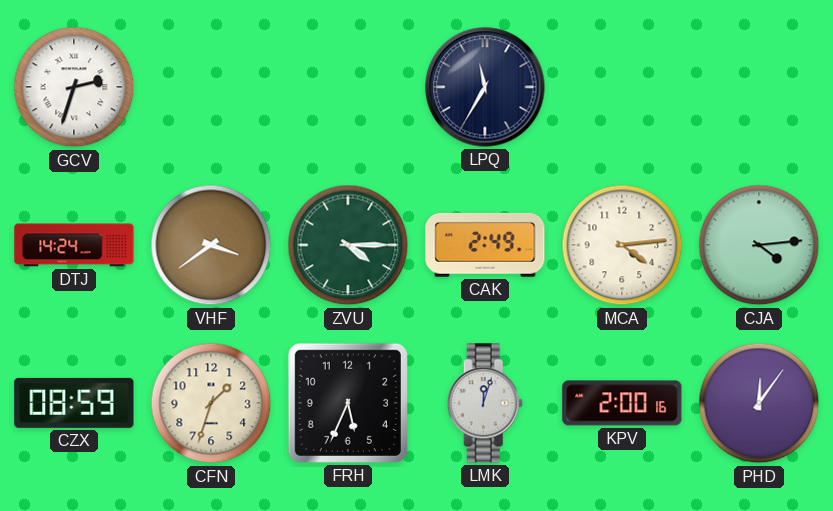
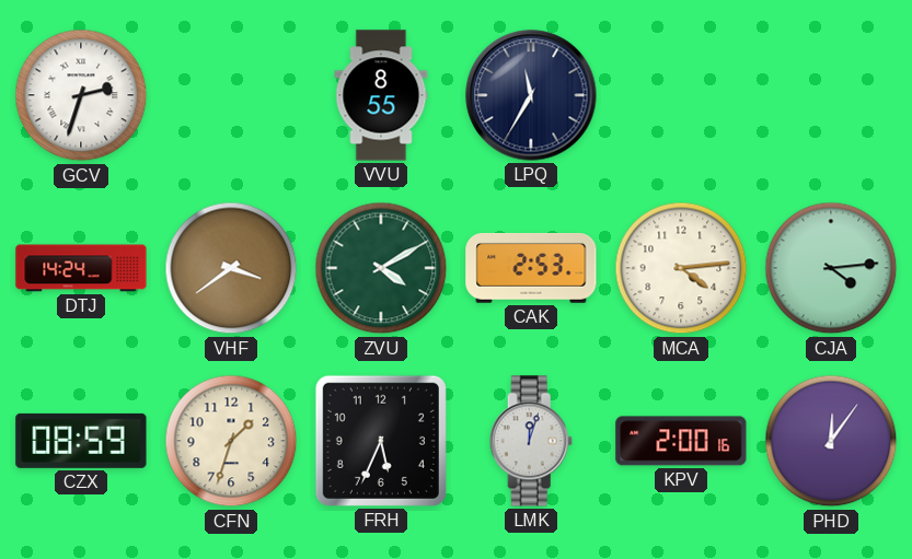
VVU: none -> 8:55
ZVU: 4:15 -> 4:10
CAK: 2:49 -> 2:53
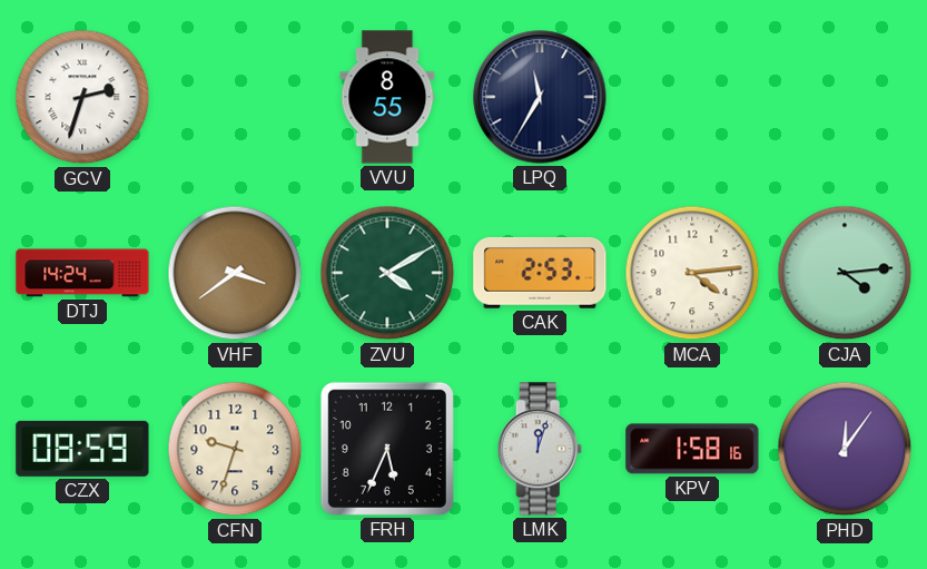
CFN: 1:33 -> 9:33
KPV: 2:00 -> 1:58
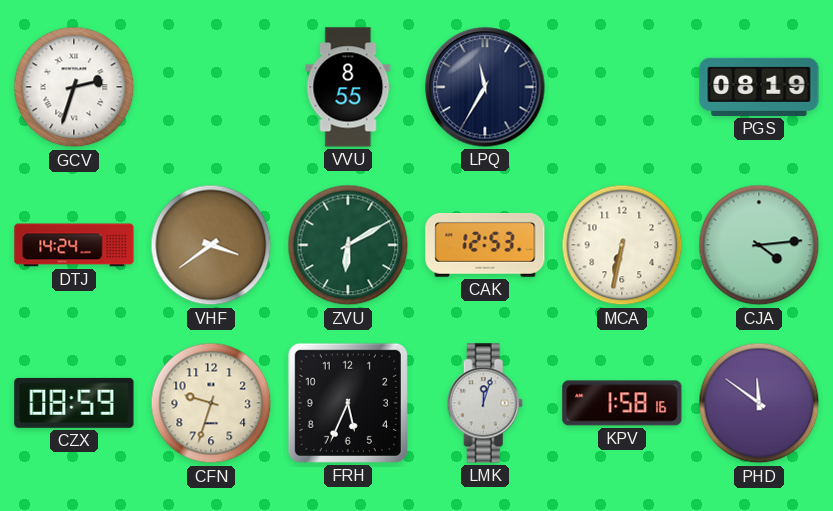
PGS: none -> 08:19
ZVU: 4:10 -> 6:10
CAK: 2:53 -> 12:53
MCA: 4:14 -> 6:32
PHD: 12:06 -> 11:51
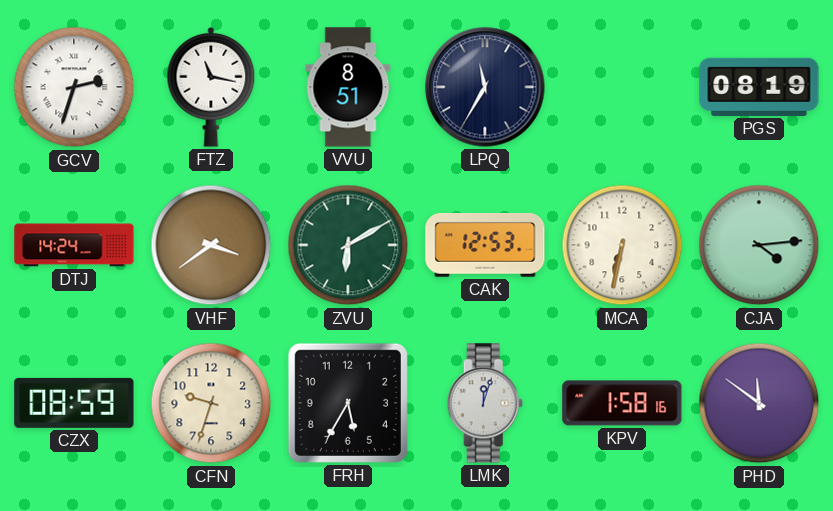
FTZ: none -> 11:17
VVU: 8:55 -> 8:51
FRH: 5:34 -> 5:35
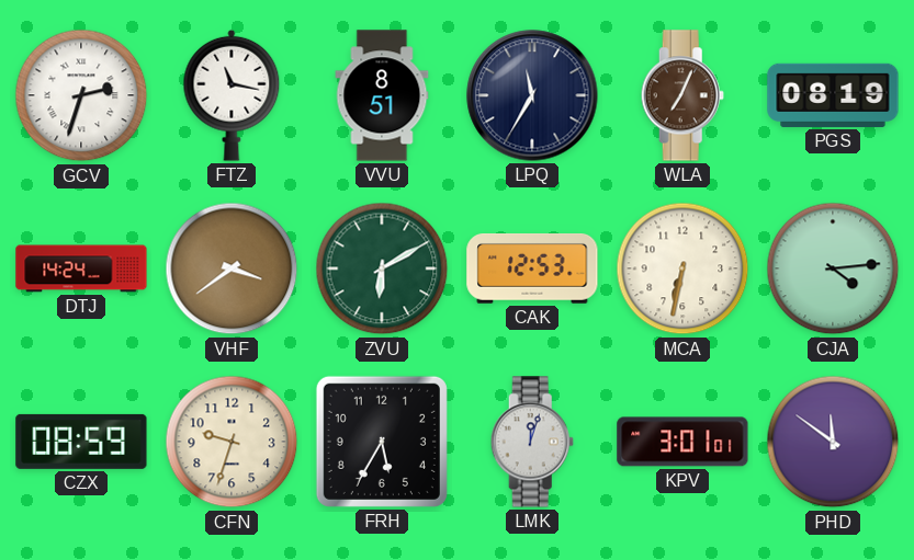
WLA: none -> 7:04
KPV: 1:58 -> 3:01
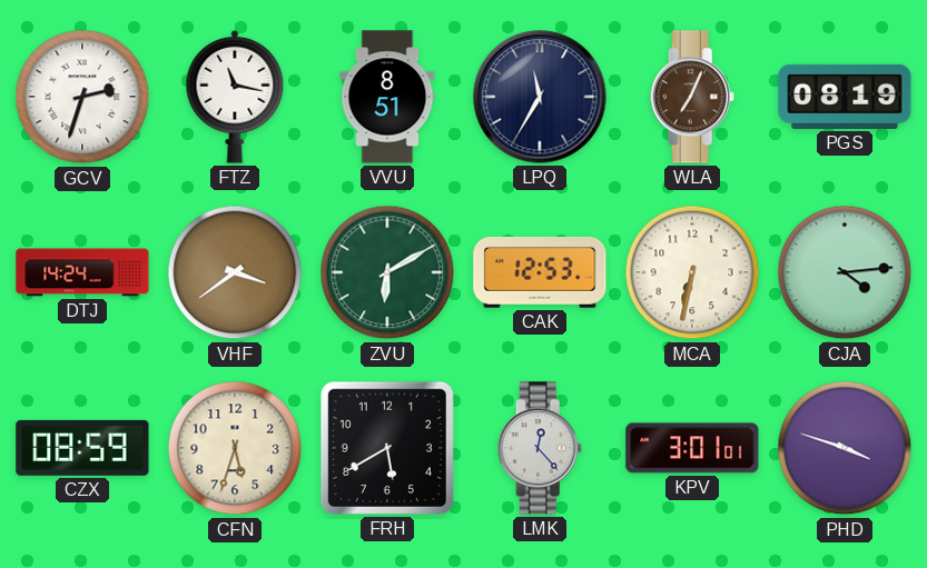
CFN: 9:33 -> 5:33
FRH: 5:35 -> 5:40
LMK: 12:03 -> 12:23
PHD: 11:51 -> 3:48
